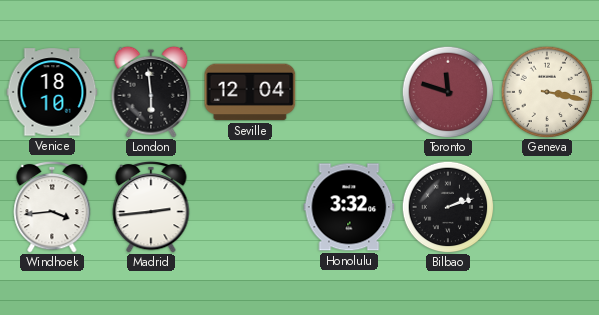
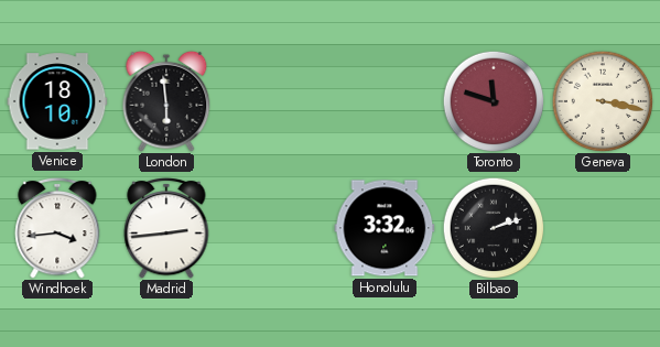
Seville: 12:04 -> none
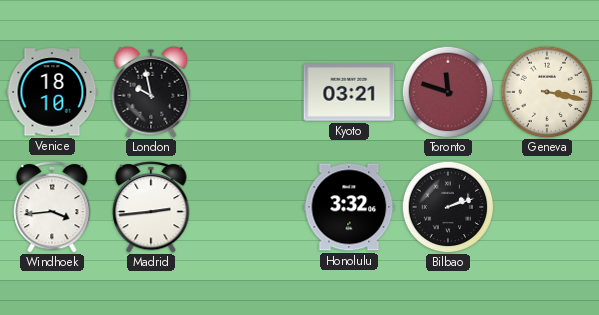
London: 5:59 -> 9:58
Kyoto: none -> 03:21
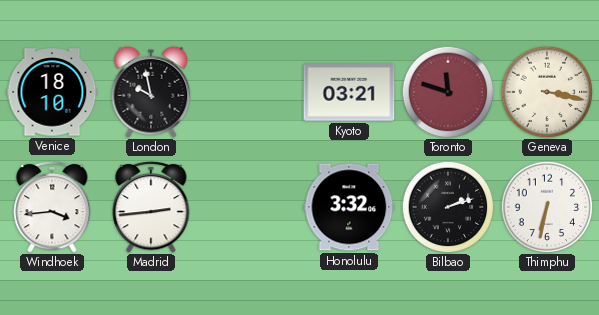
Thimphu: none -> 6:32
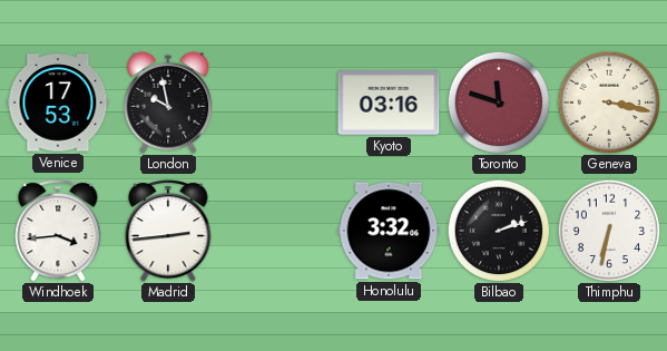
Venice: 18:10 -> 17:53
Kyoto: 03:21 -> 03:16
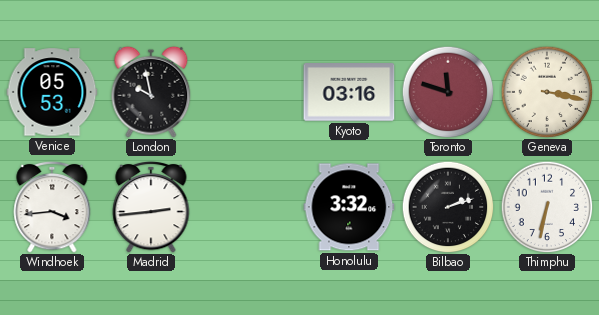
Venice: 17:53 -> 05:53
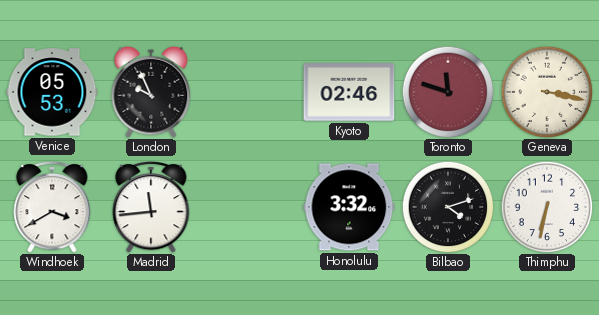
London: 9:58 -> 9:56
Kyoto: 03:16 -> 02:46
Windhoek: 3:44 -> 3:40
Madrid: 2:44 -> 11:44
Bilbao: 2:12 -> 4:12
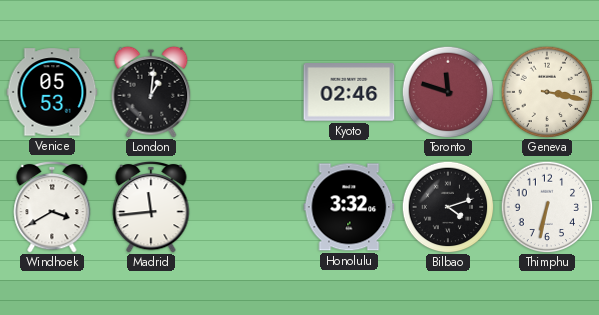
London: 9:56 -> 1:01
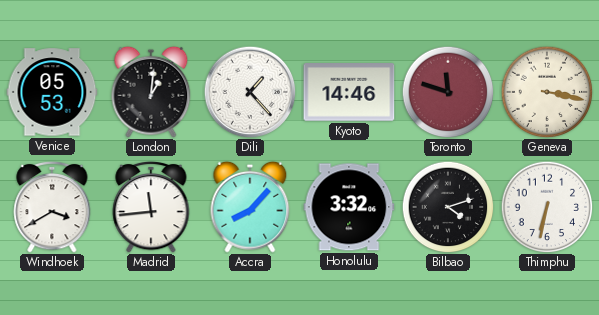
Dili: none -> 1:23
Kyoto: 02:46 -> 14:46
Accra: none -> 8:07
